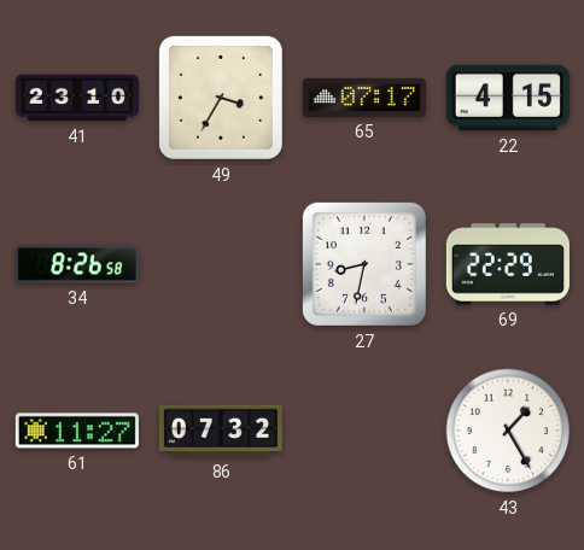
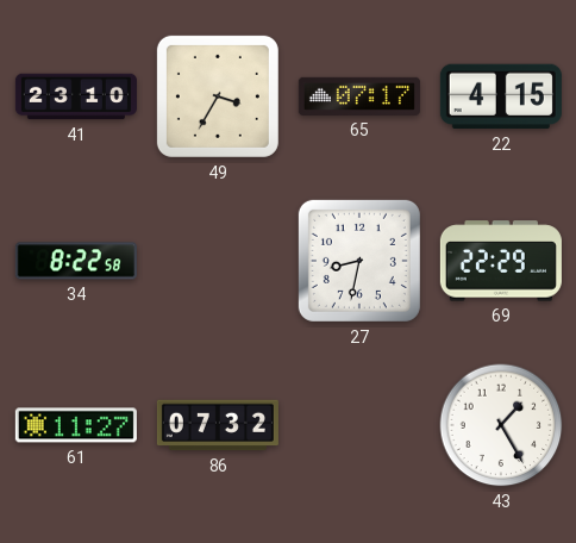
34: 8:26 -> 8:22
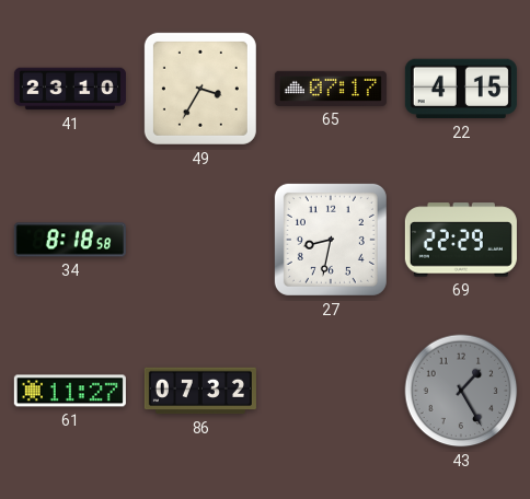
34: 8:22 -> 8:18
43 dial: white -> grey
